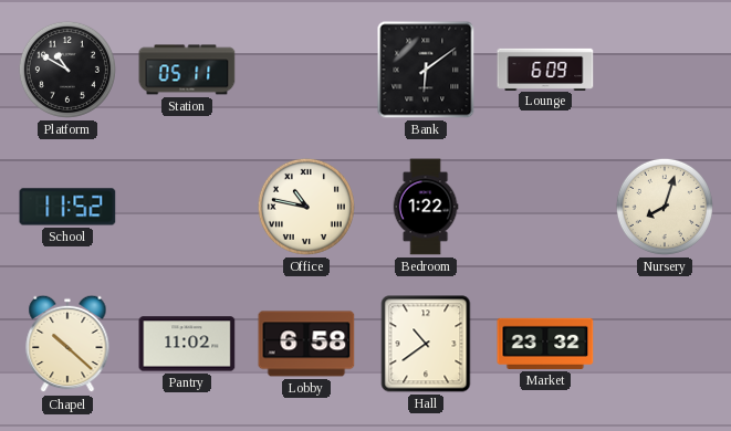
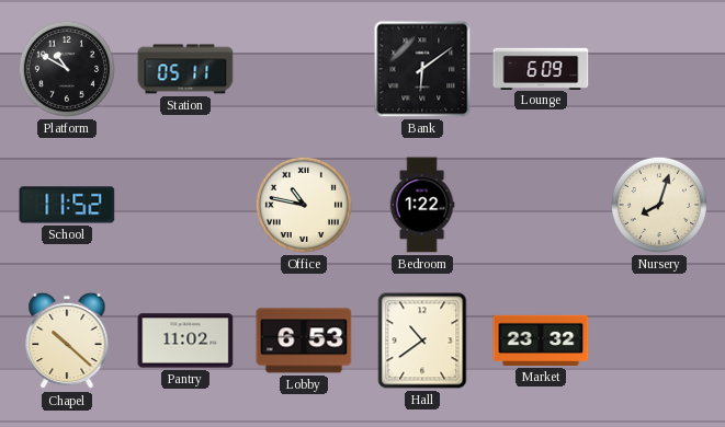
Lobby: 6:58 -> 6:53
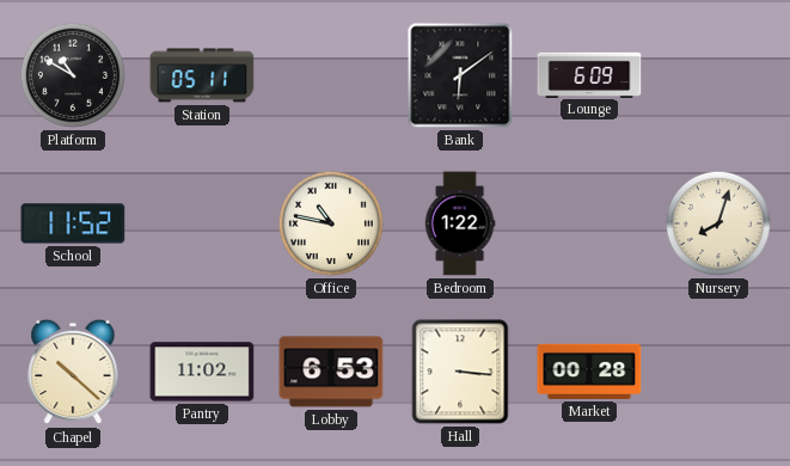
Hall: 10:39 -> 3:16
Market: 23:32 -> 00:28
